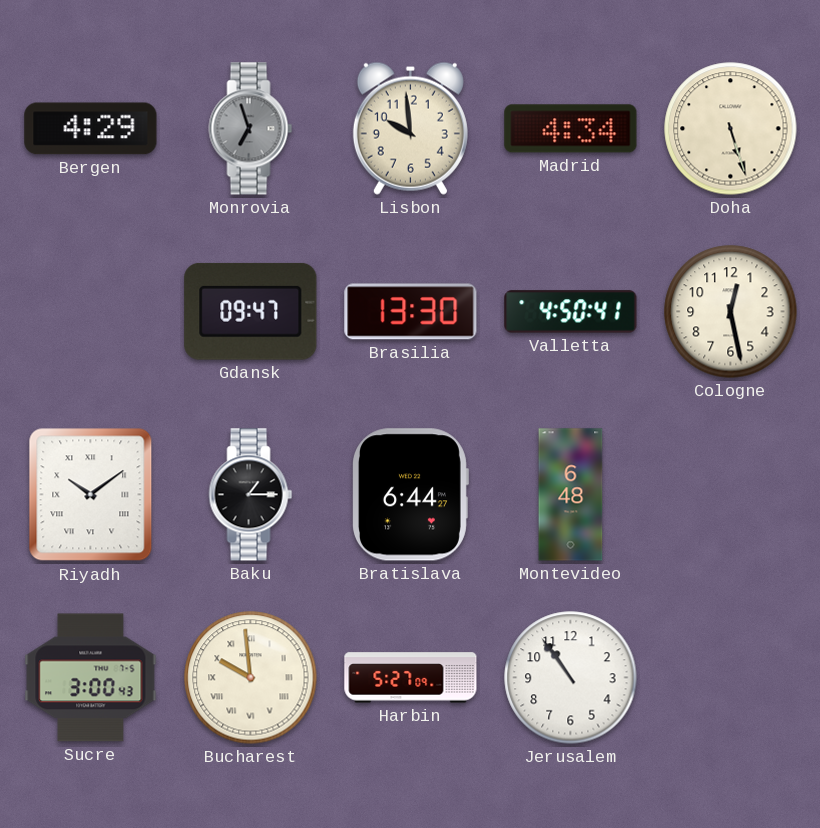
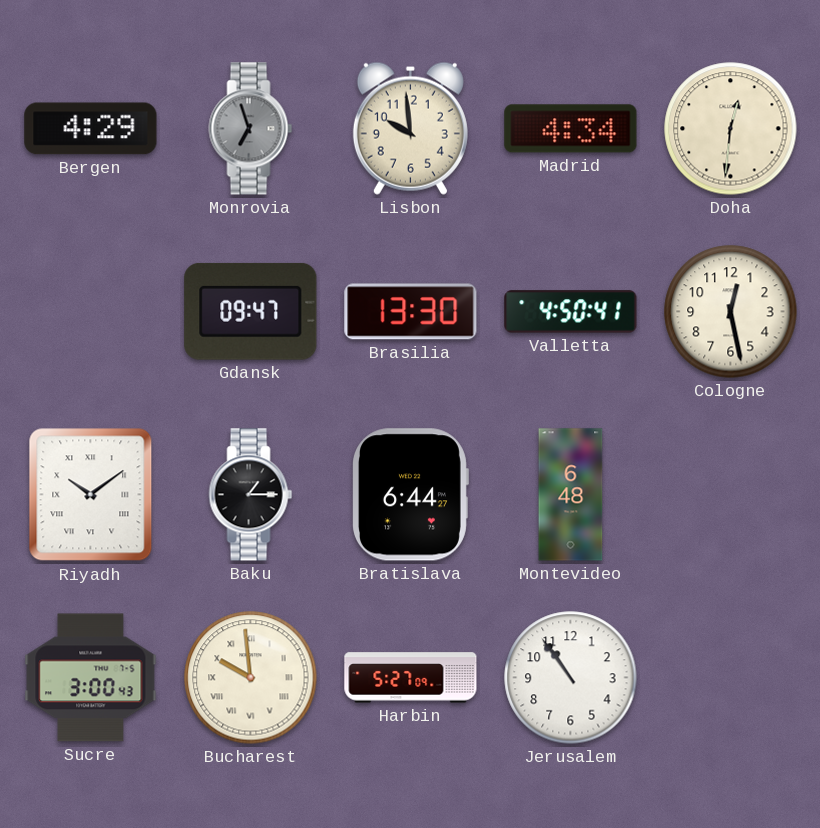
Doha: 5:27 -> 12:31
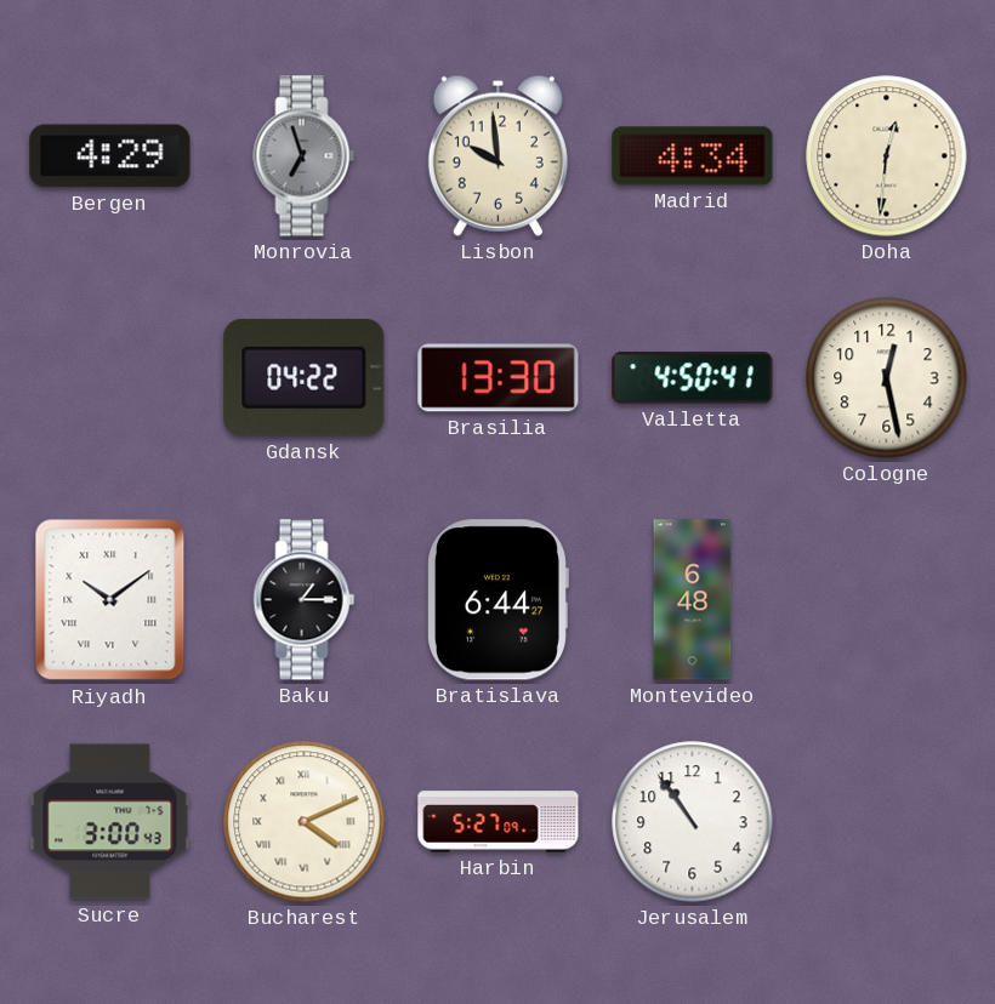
Gdansk: 09:47 -> 04:22
Bucharest: 9:59 -> 4:11
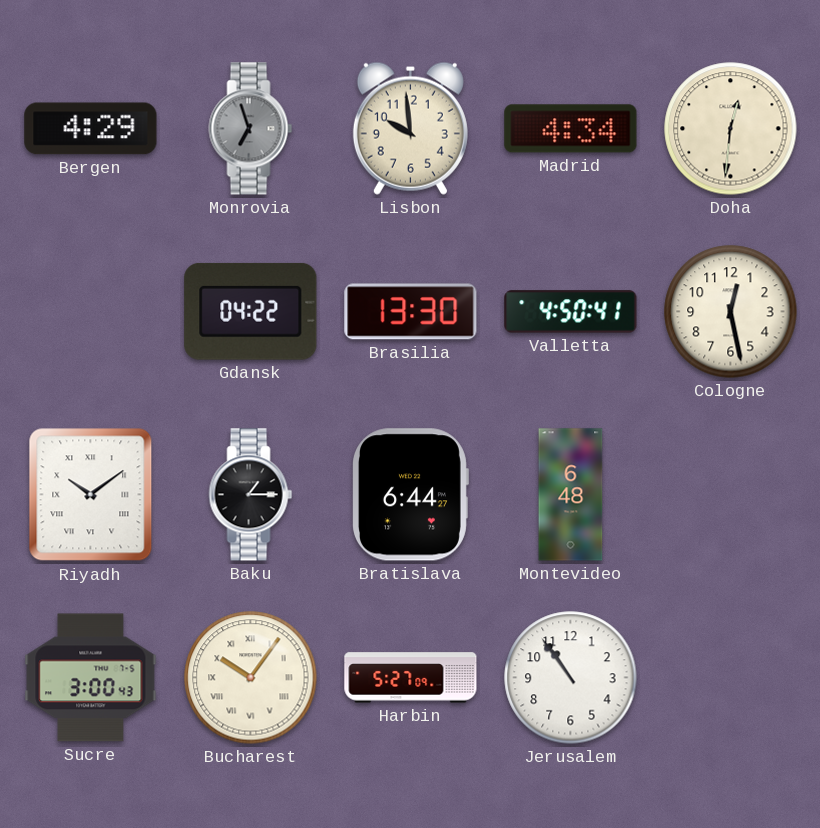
Bucharest: 4:11 -> 10:06
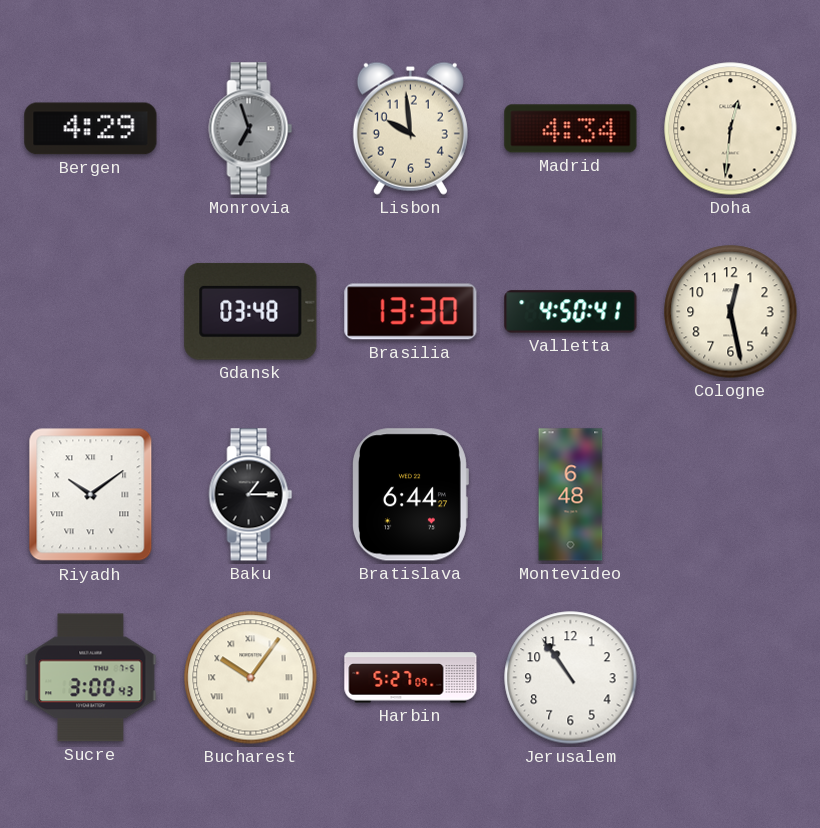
Gdansk: 04:22 -> 03:48
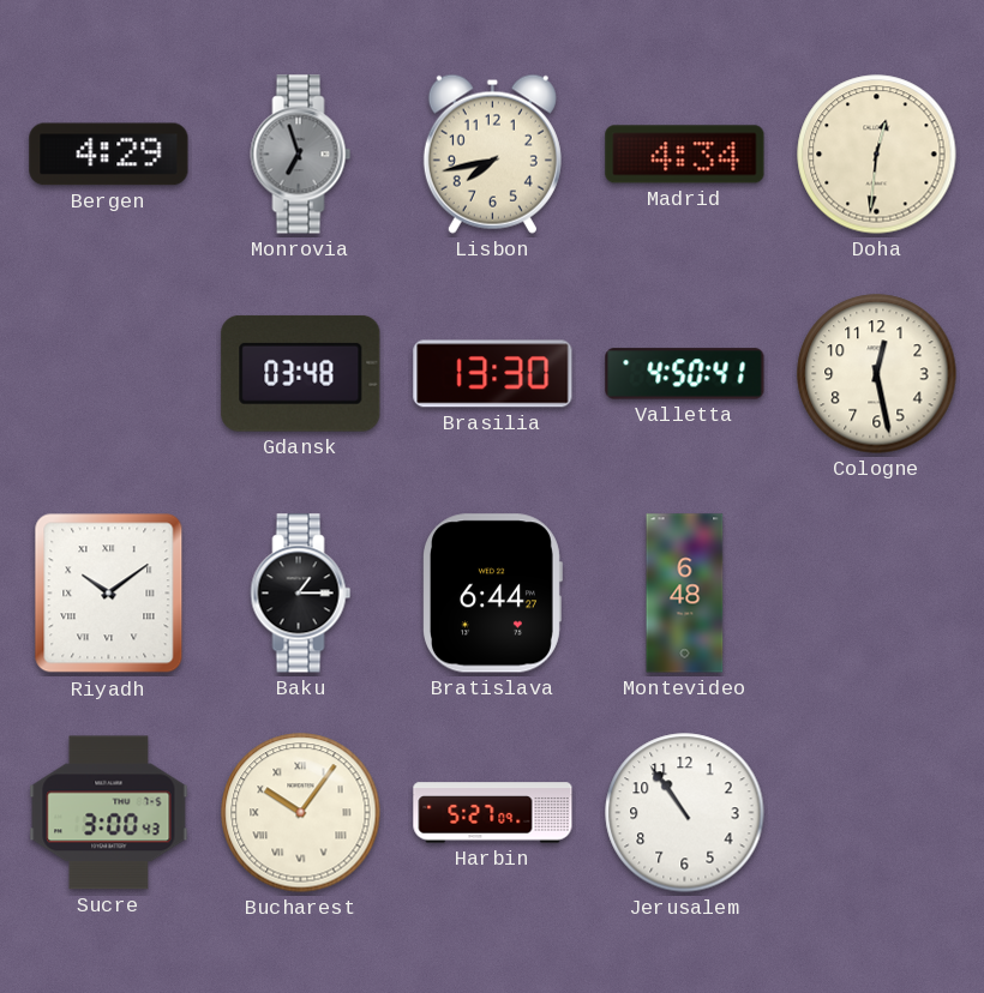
Lisbon: 9:59 -> 7:43
